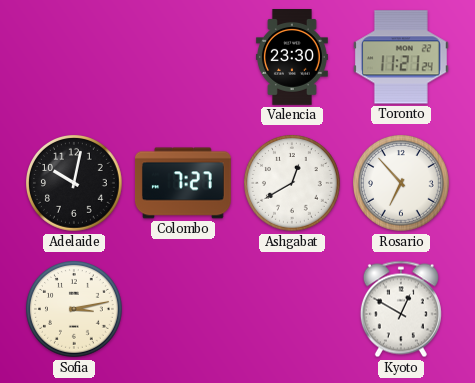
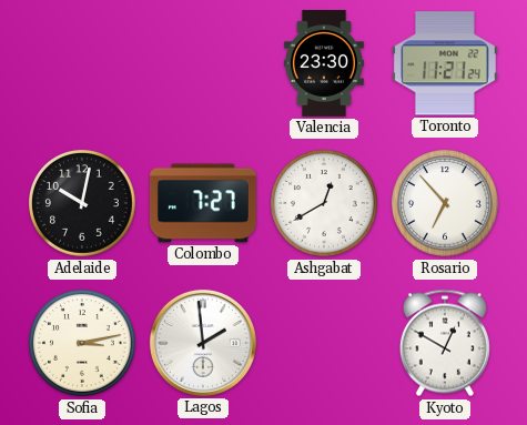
Lagos: none -> 1:59
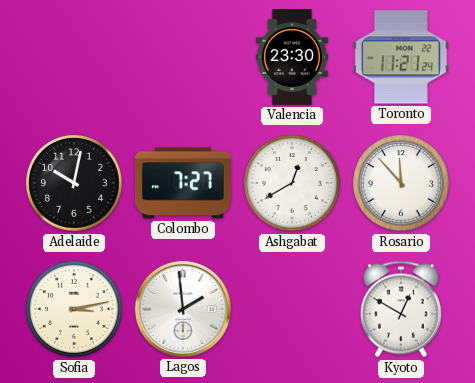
Rosario: 6:53 -> 11:53
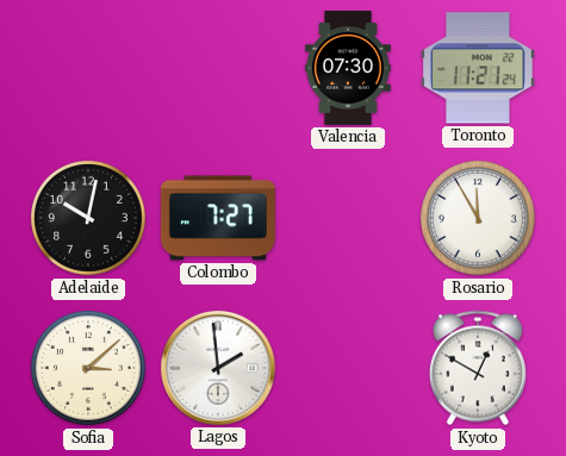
Valencia: 23:30 -> 07:30
Ashgabat: 12:40 -> none
Rosario: 11:53 -> 11:55
Sofia: 3:13 -> 3:08
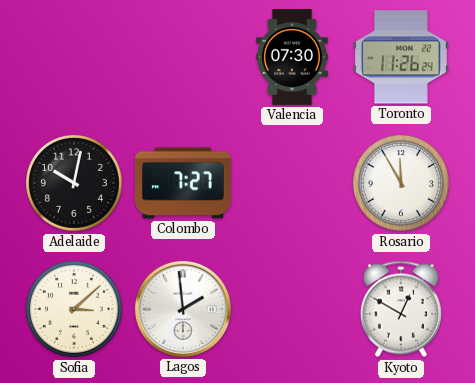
Toronto: 11:21 -> 11:26
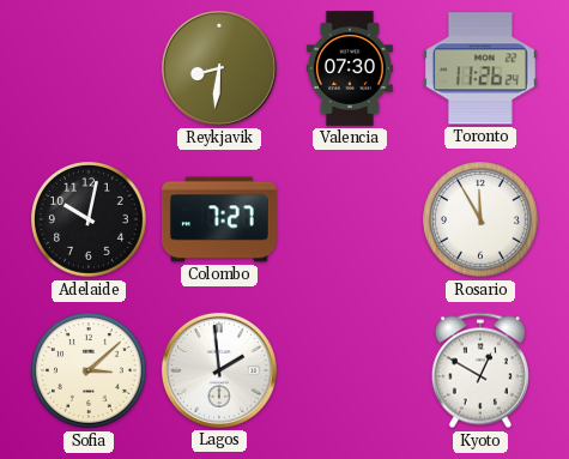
Reykjavik: none -> 8:31
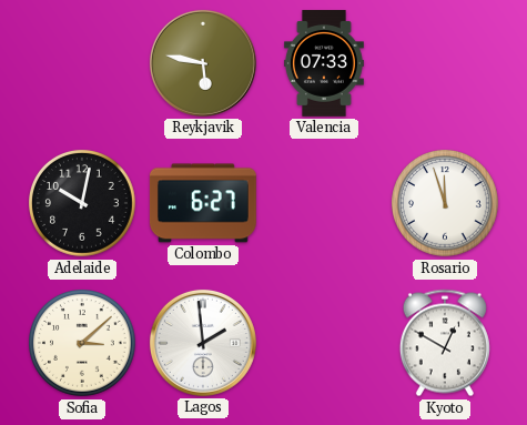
Reykjavik: 8:31 -> 5:47
Valencia: 07:30 -> 07:33
Toronto: 11:26 -> none
Colombo: 7:27 -> 6:27
Rosario: 11:55 -> 11:57
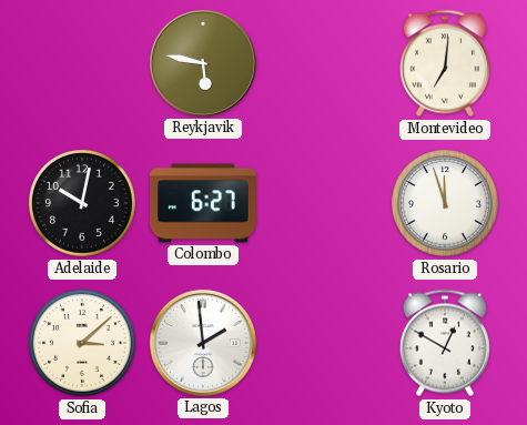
Valencia: 07:33 -> none
Montevideo: none -> 7:01
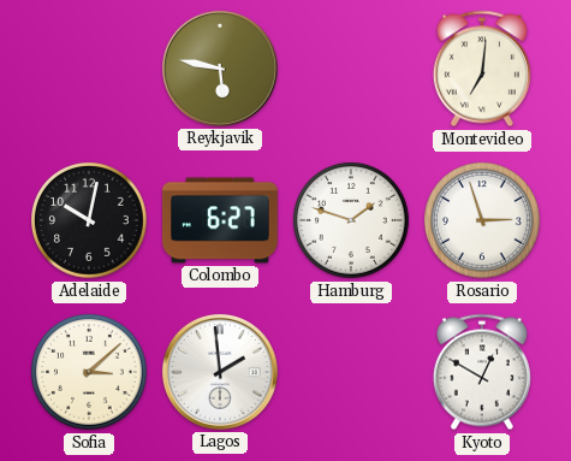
Hamburg: none -> 1:48
Rosario: 11:57 -> 2:57
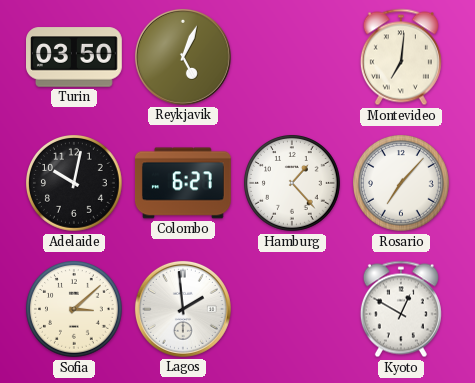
Turin: none -> 03:50
Reykjavik: 5:47 -> 5:04
Hamburg: 1:48 -> 1:23
Rosario: 2:57 -> 7:07
